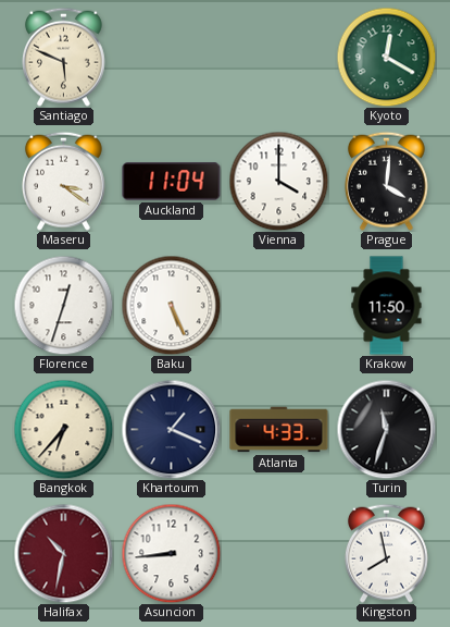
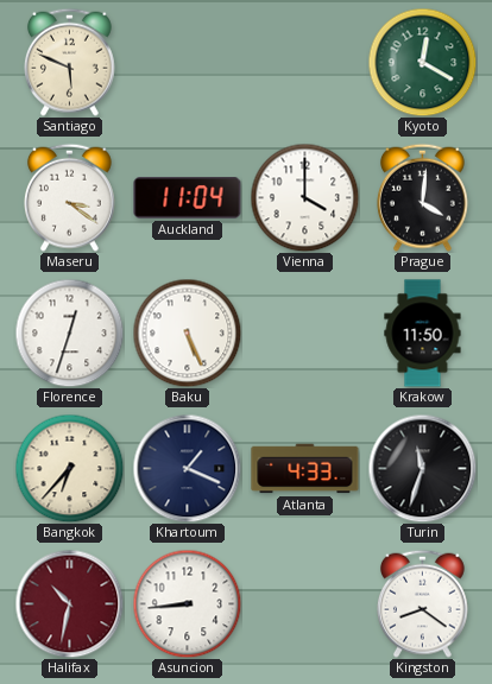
Kingston: 7:58 -> 8:21
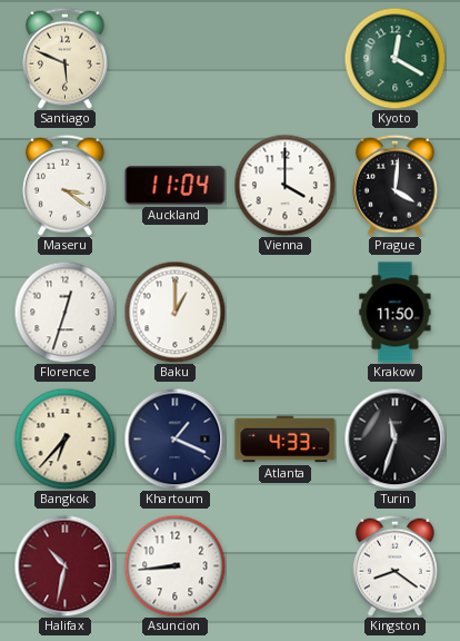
Baku: 5:26 -> 1:00
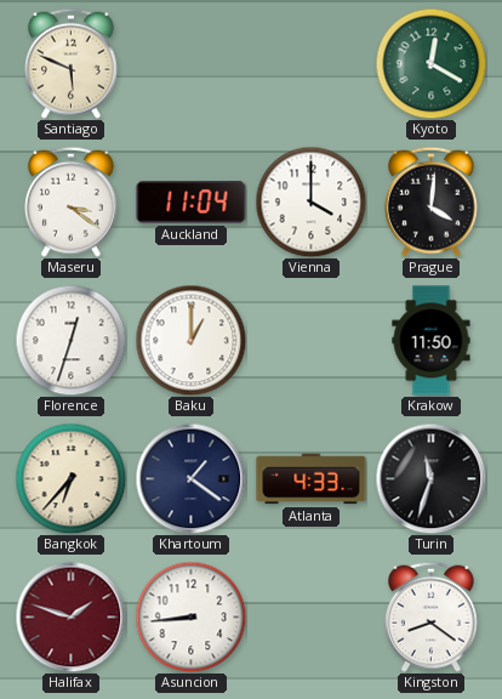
Khartoum: 1:19 -> 1:21
Halifax: 10:32 -> 1:48
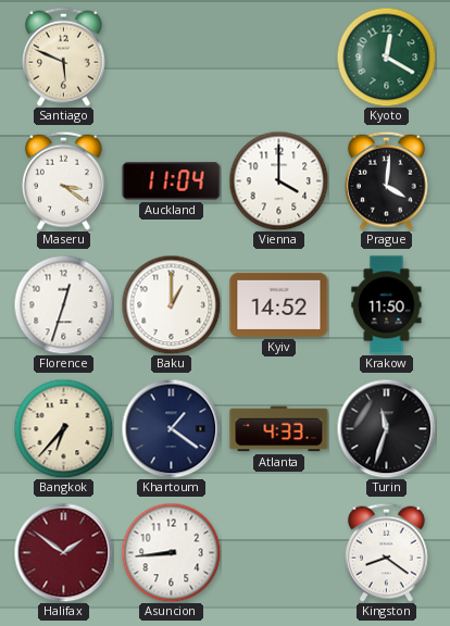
Kyiv: none -> 14:52
Halifax: 1:48 -> 1:51
